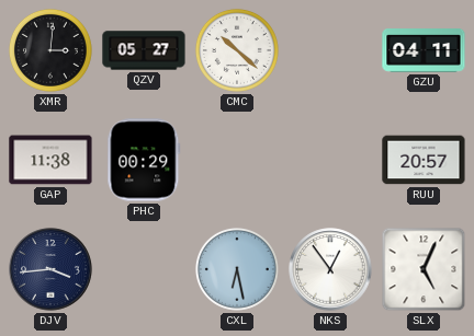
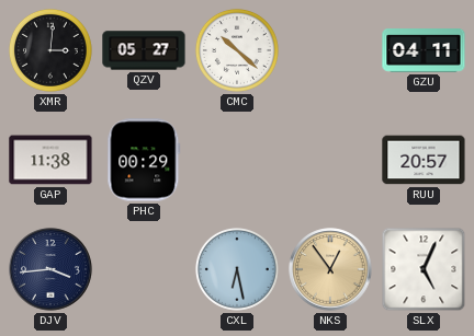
NKS dial: white -> champagne
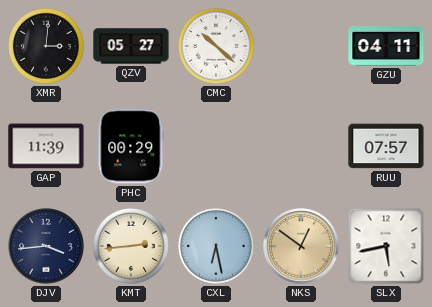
GAP: 11:38 -> 11:39
RUU: 20:57 -> 07:57
KMT: none -> 2:44
NKS: 12:54 -> 12:51
SLX: 5:04 -> 5:43
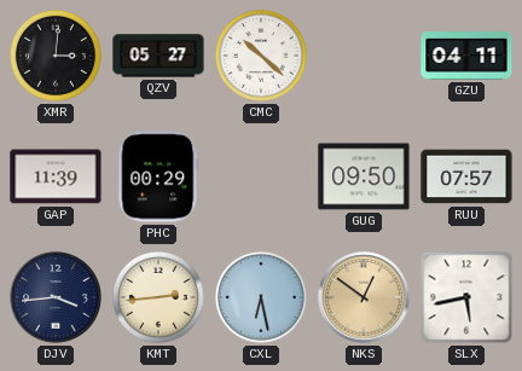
GUG: none -> 09:50
